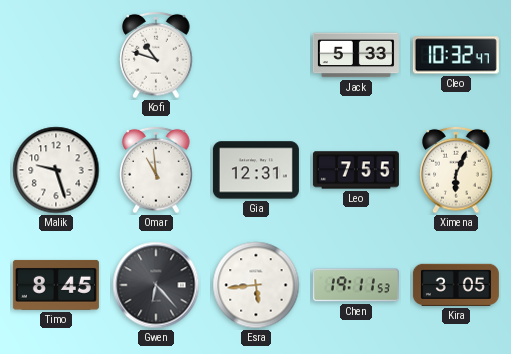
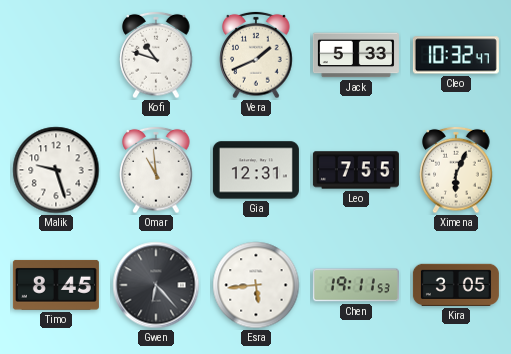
Vera: none -> 1:41
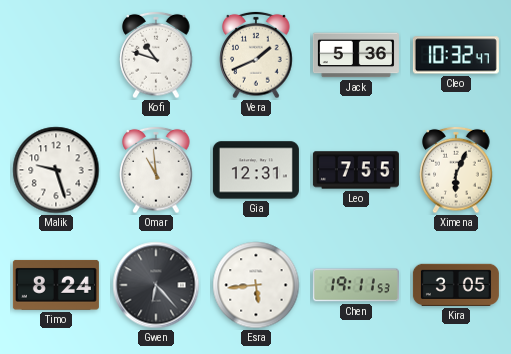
Jack: 5:33 -> 5:36
Timo: 8:45 -> 8:24
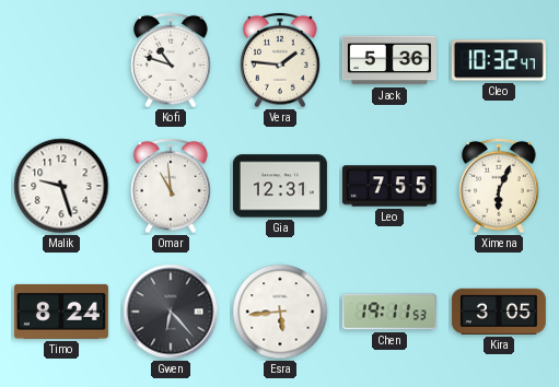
Vera: 1:41 -> 1:46
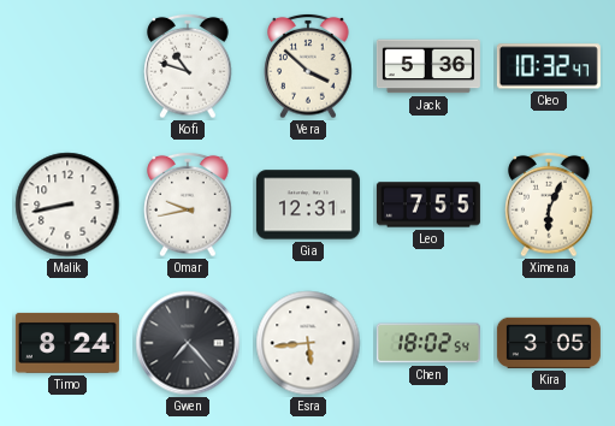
Vera: 1:46 -> 3:52
Malik: 9:27 -> 8:43
Omar: 10:59 -> 9:43
Gwen: 6:23 -> 7:23
Chen: 19:11 -> 18:02
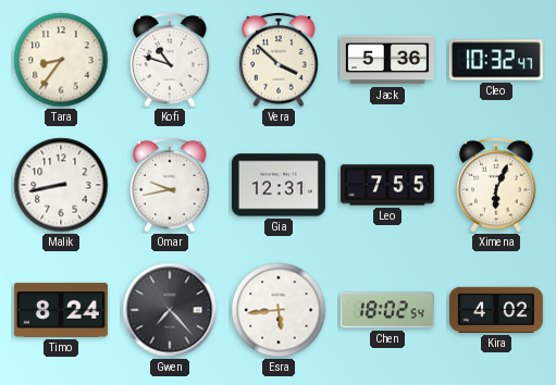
Tara: none -> 8:36
Kira: 3:05 -> 4:02
